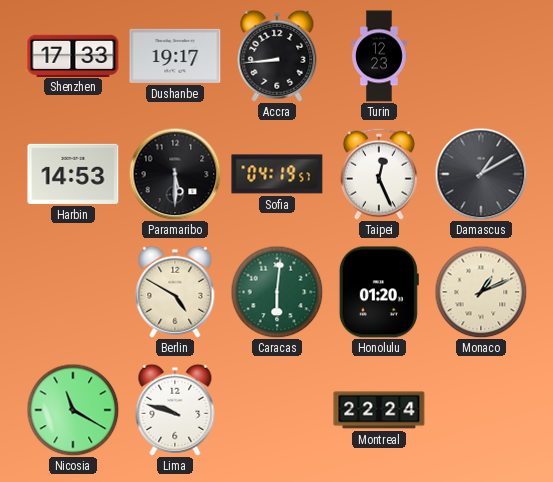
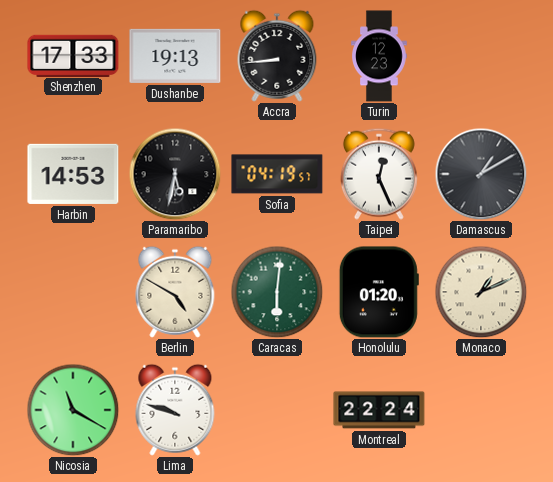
Dushanbe: 19:17 -> 19:13
Paramaribo: 5:30 -> 5:32
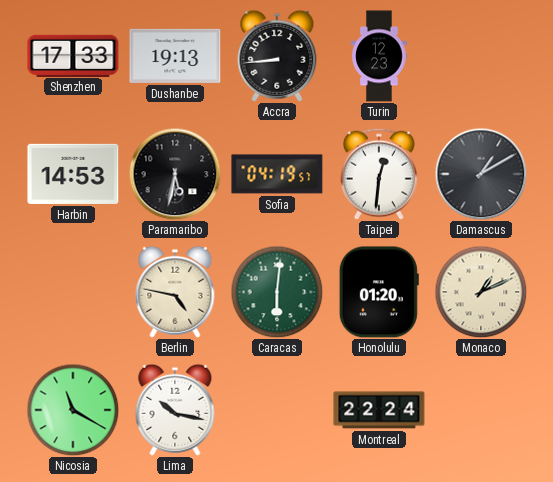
Taipei: 12:26 -> 12:31
Berlin: 4:50 -> 4:47
Lima: 9:48 -> 10:17
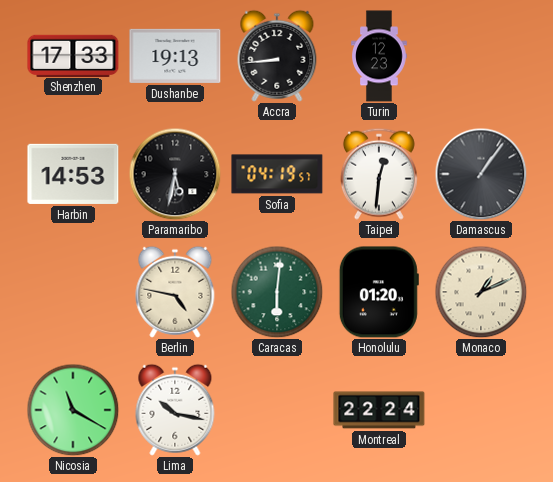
Damascus: 1:10 -> 1:06
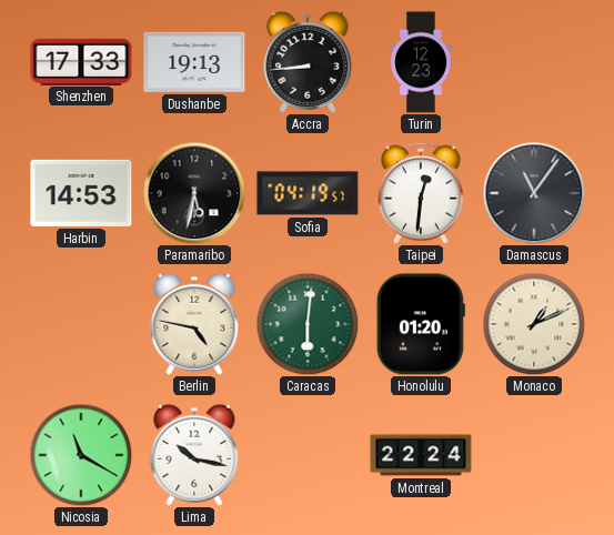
Damascus: 1:06 -> 11:06
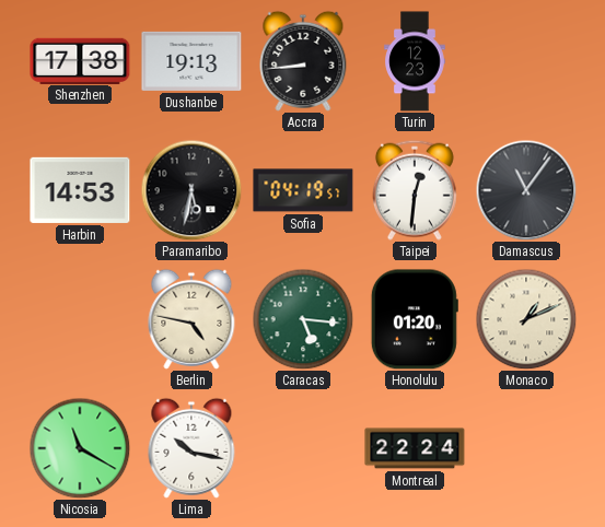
Shenzhen: 17:33 -> 17:38
Caracas: 6:01 -> 5:16
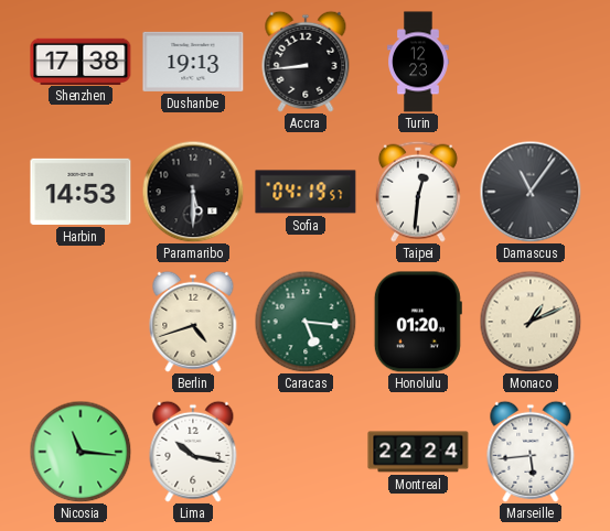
Paramaribo: 5:32 -> 5:30
Berlin: 4:47 -> 4:42
Nicosia: 11:20 -> 11:16
Marseille: none -> 5:44
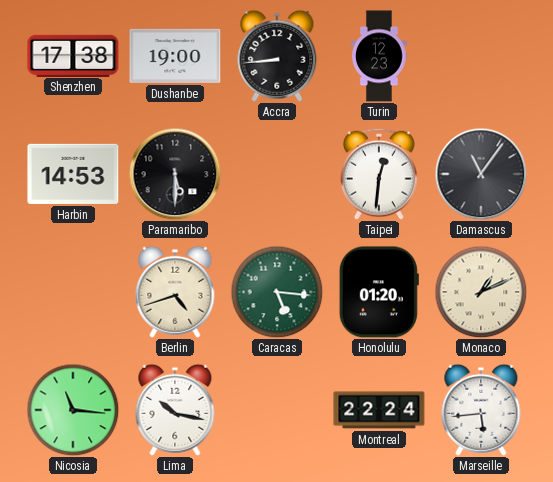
Dushanbe: 19:13 -> 19:00
Sofia: 04:19 -> none
